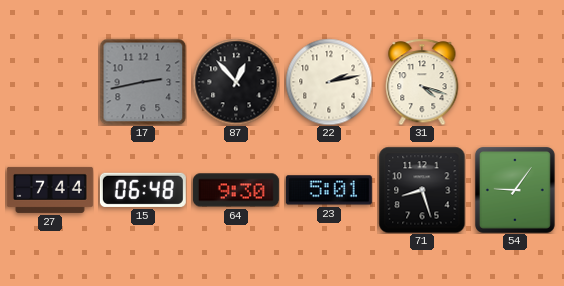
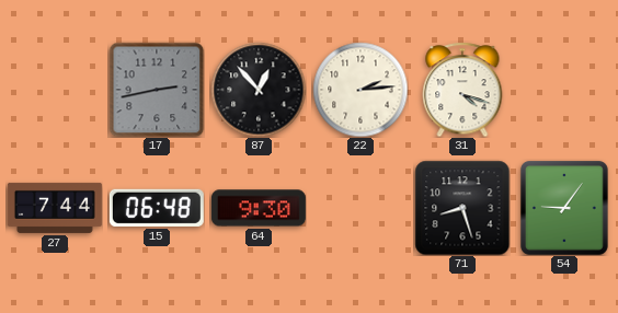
22: 2:13 -> 2:14
23: 5:01 -> none
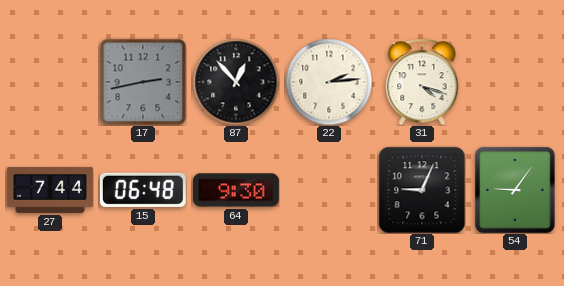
71: 8:27 -> 9:04
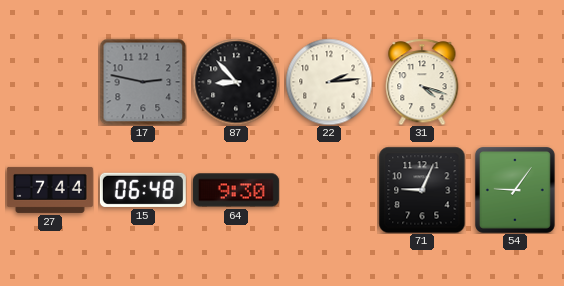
17: 2:43 -> 2:47
87: 12:53 -> 8:53
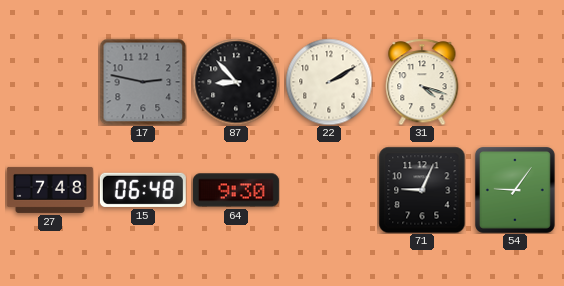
22: 2:14 -> 2:10
27: 7:44 -> 7:48
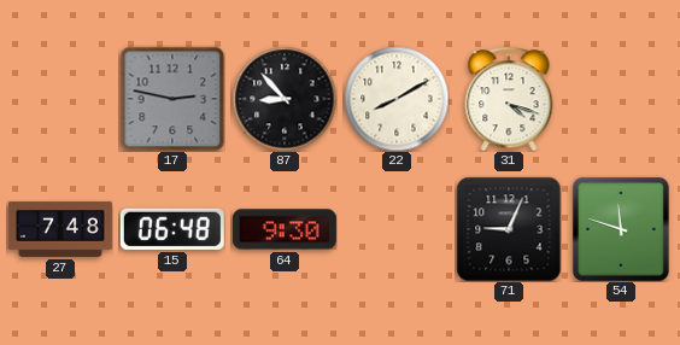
22: 2:10 -> 8:10
54: 9:06 -> 11:48
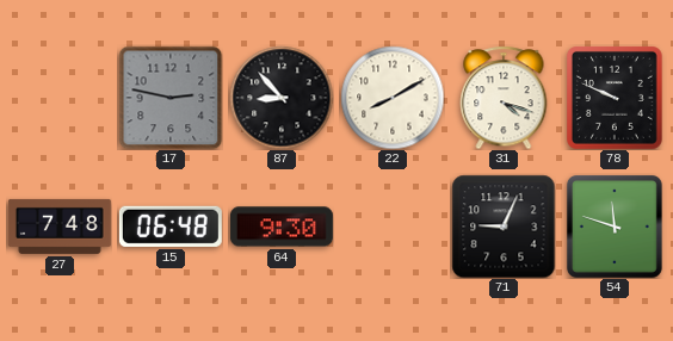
78: none -> 9:49
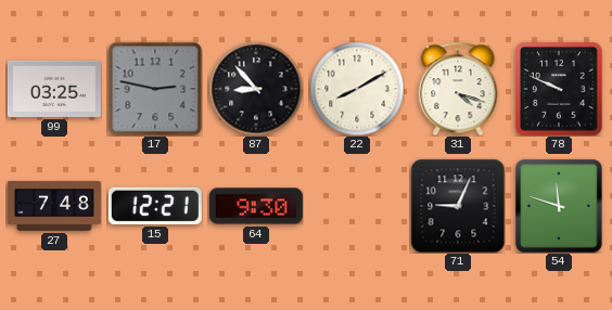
99: none -> 03:25
15: 06:48 -> 12:21
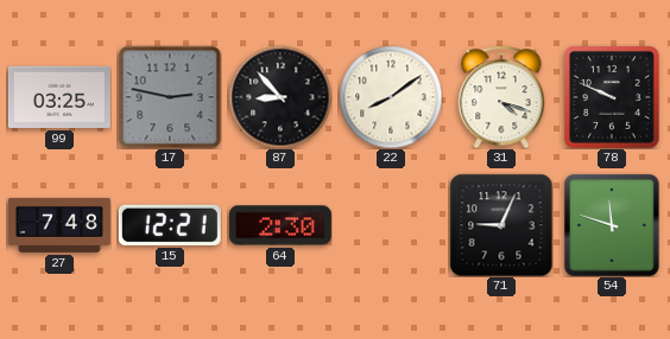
22: 8:10 -> 8:09
64: 9:30 -> 2:30
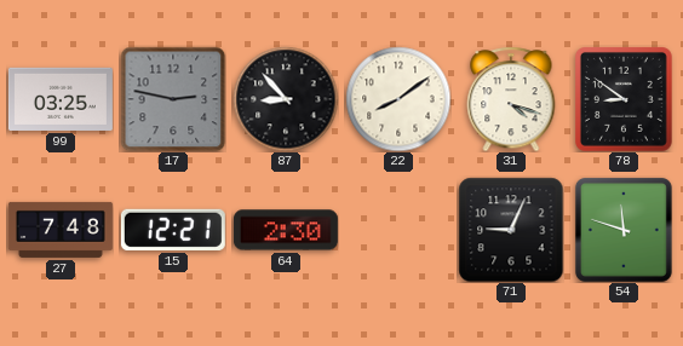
78: 9:49 -> 8:51
